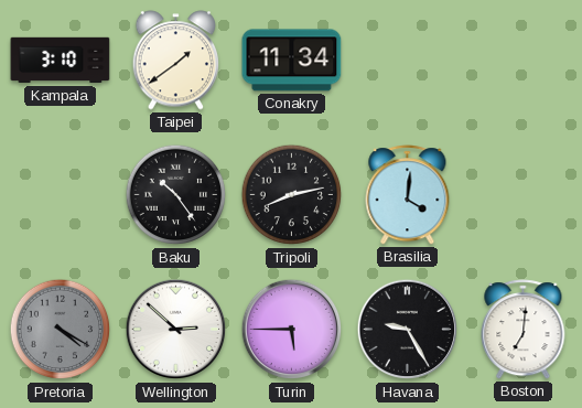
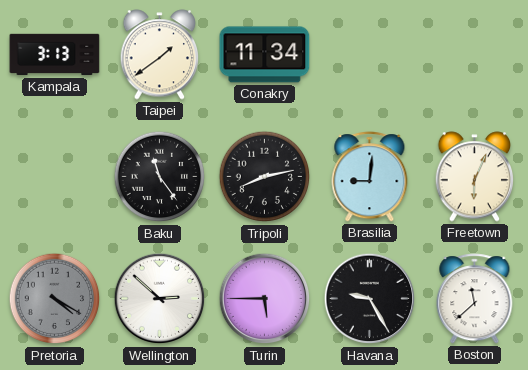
Kampala: 3:10 -> 3:13
Baku: 10:24 -> 11:24
Brasilia: 4:01 -> 9:01
Freetown: none -> 6:04
Boston: 7:01 -> 11:38
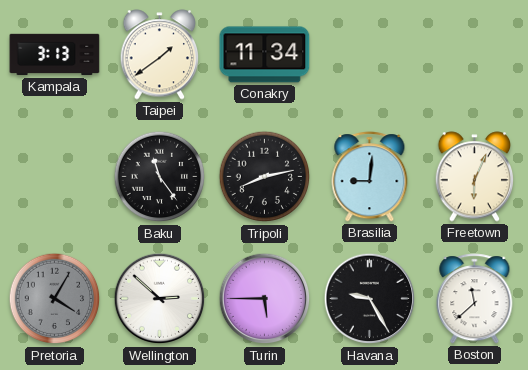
Pretoria: 4:20 -> 4:05
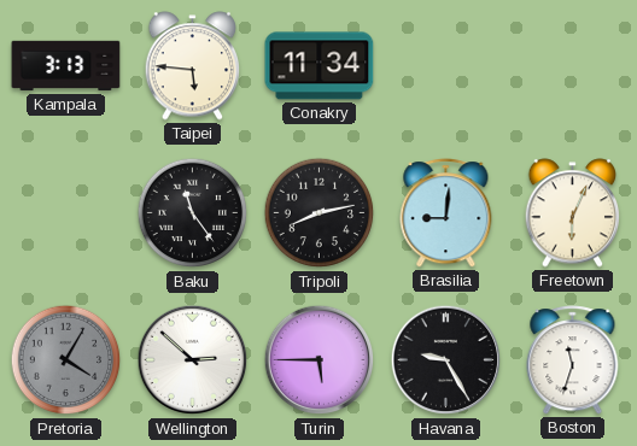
Taipei: 1:39 -> 5:46
Boston: 11:38 -> 11:33
